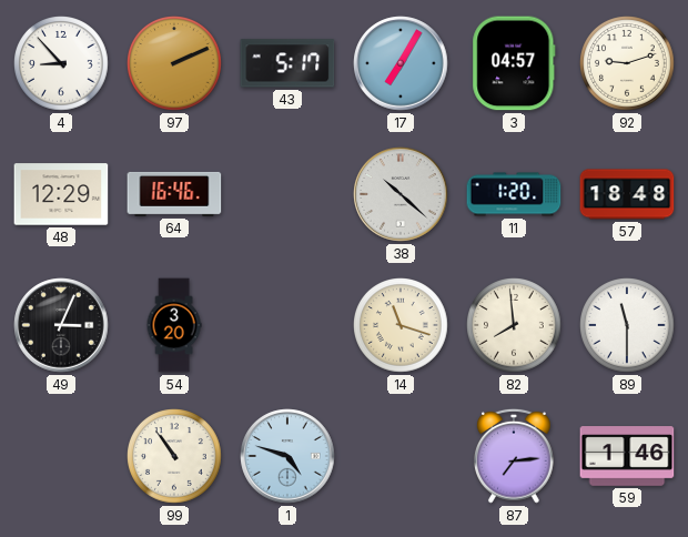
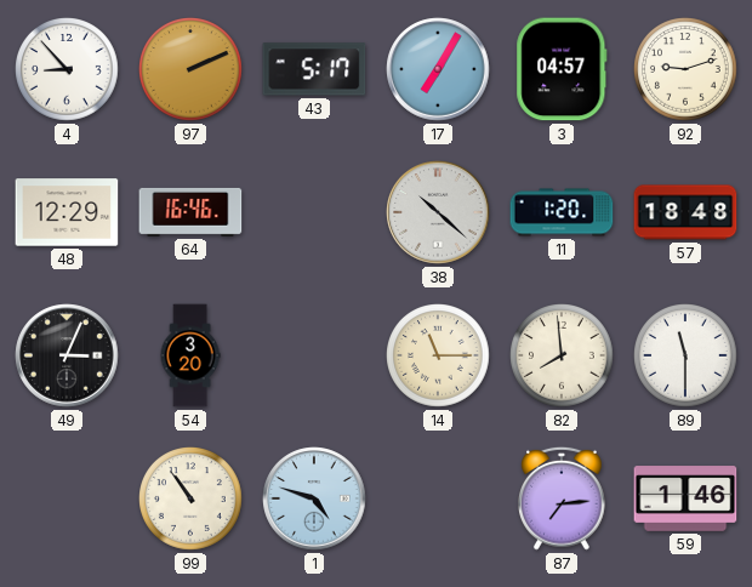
14: 11:18 -> 11:15
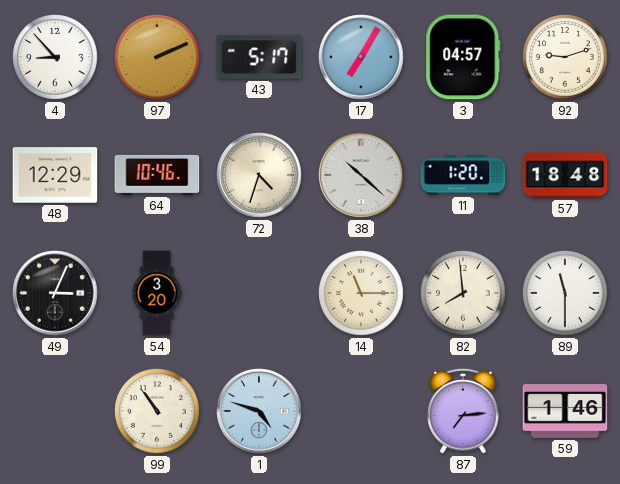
64: 16:46 -> 10:46
72: none -> 4:33
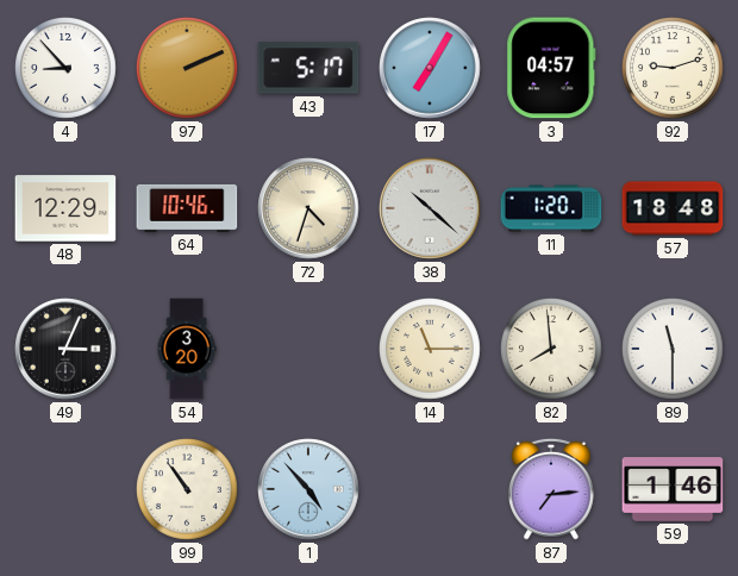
1: 4:48 -> 4:53
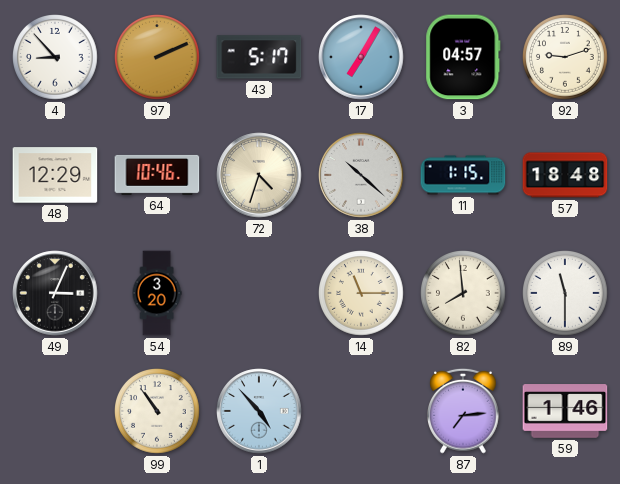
11: 1:20 -> 1:15
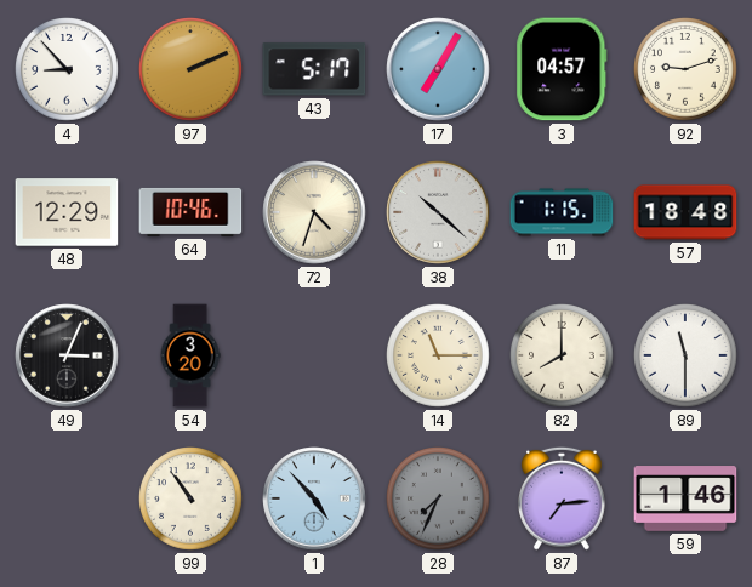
82: 7:59 -> 8:00
28: none -> 7:34
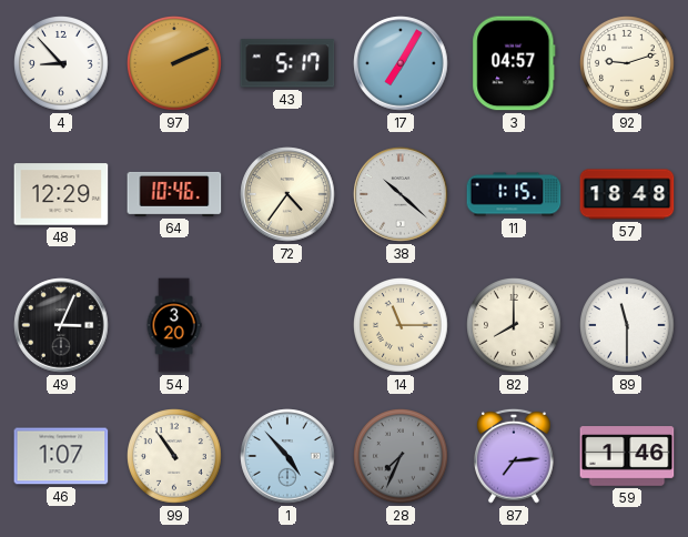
72: 4:33 -> 4:36
46: none -> 1:07
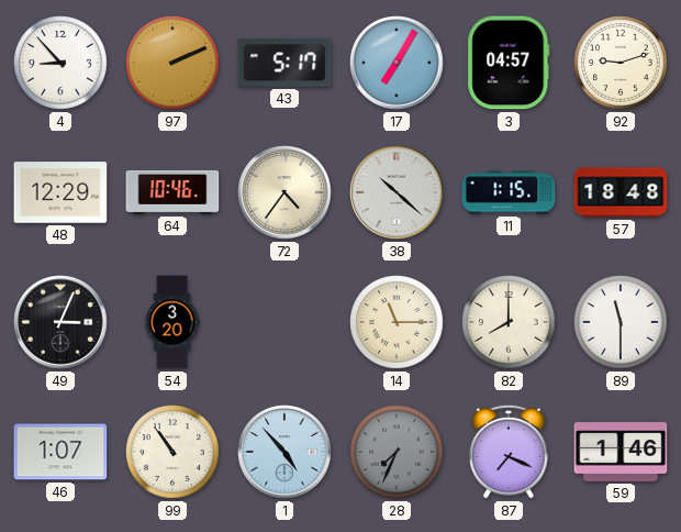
87: 7:14 -> 7:19
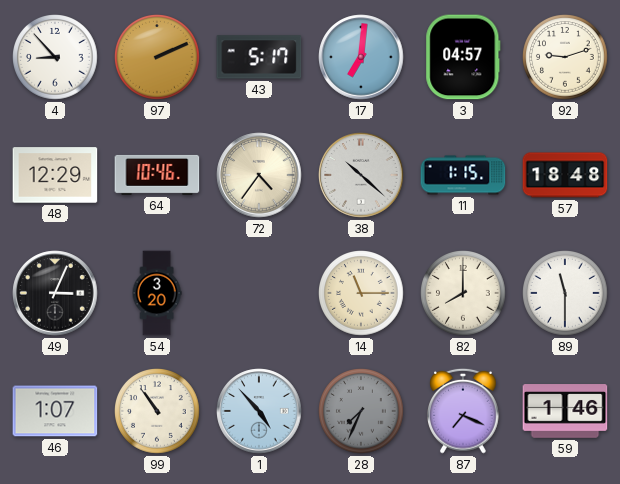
17: 7:05 -> 7:01
